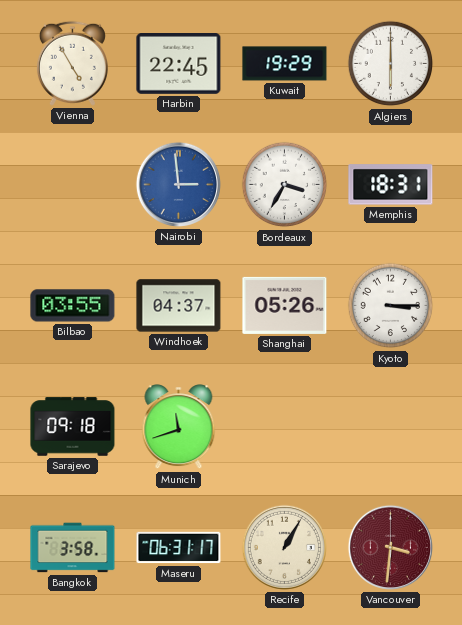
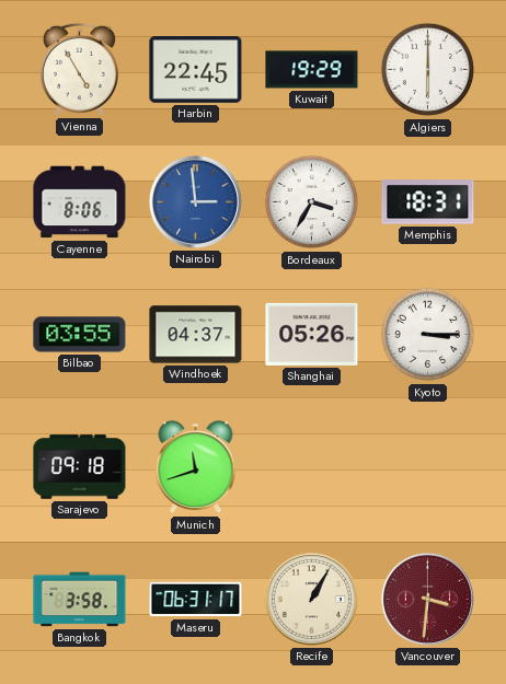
Cayenne: none -> 8:06
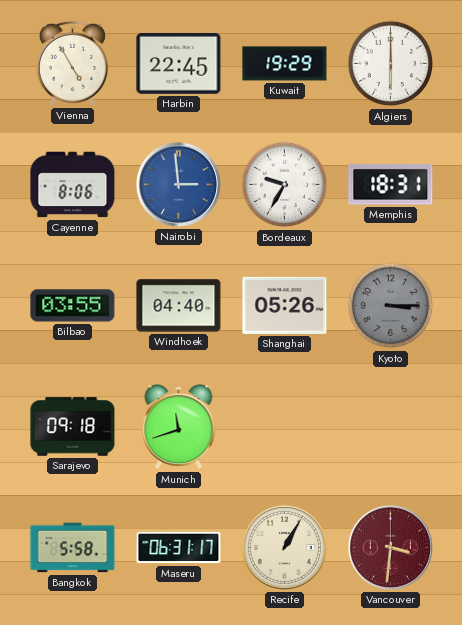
Bordeaux: 3:35 -> 9:35
Windhoek: 04:37 -> 04:40
Kyoto dial: white -> grey
Bangkok: 3:58 -> 5:58
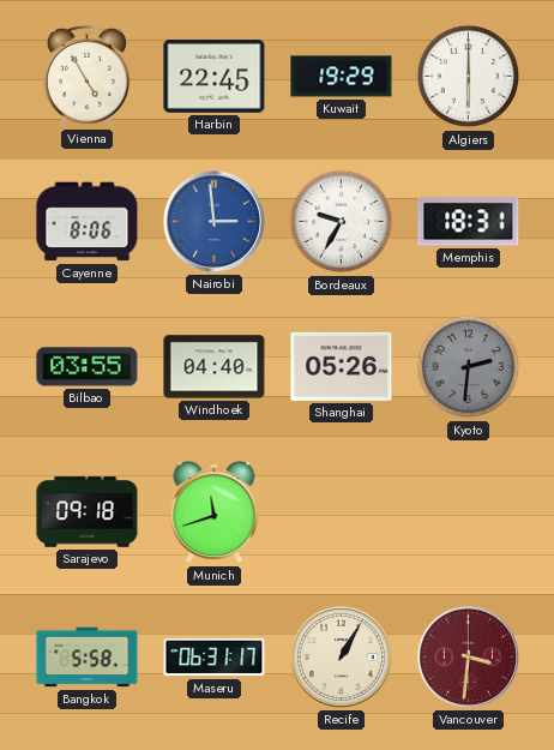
Kyoto: 3:15 -> 2:31
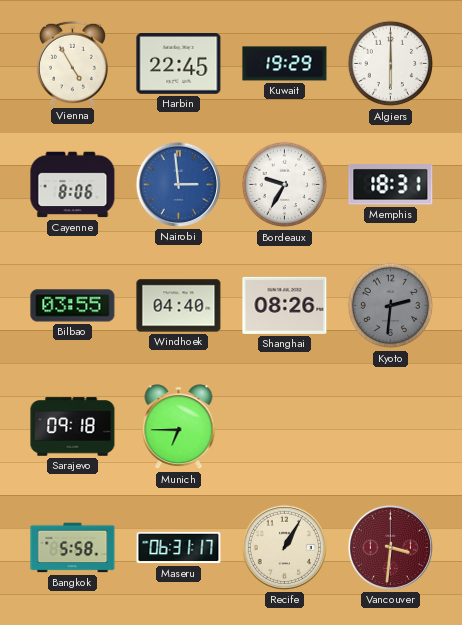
Shanghai: 05:26 -> 08:26
Munich: 11:42 -> 6:45
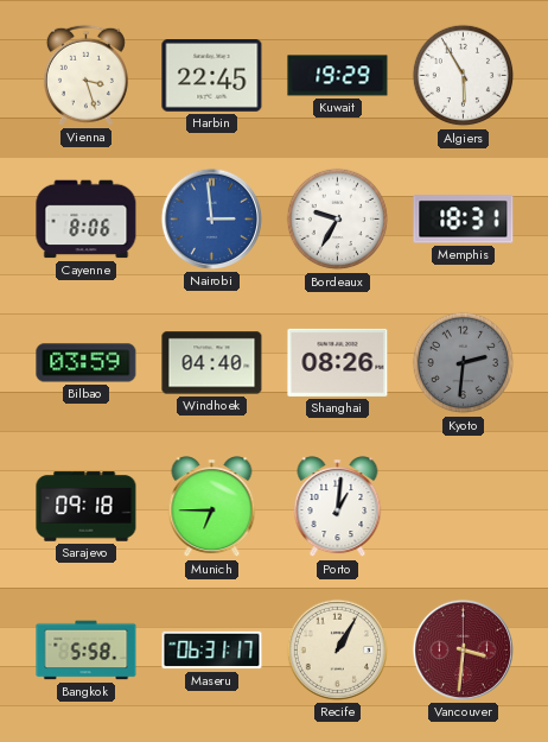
Vienna: 4:55 -> 3:27
Algiers: 6:00 -> 5:55
Bilbao: 03:55 -> 03:59
Porto: none -> 1:01
